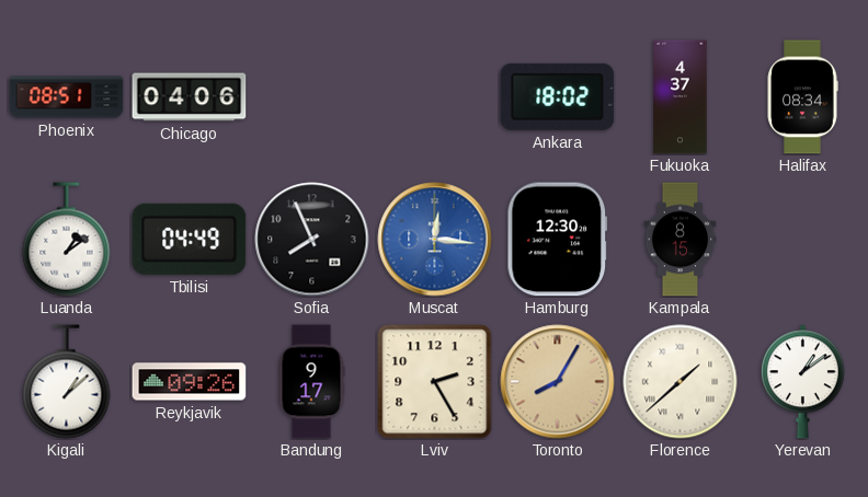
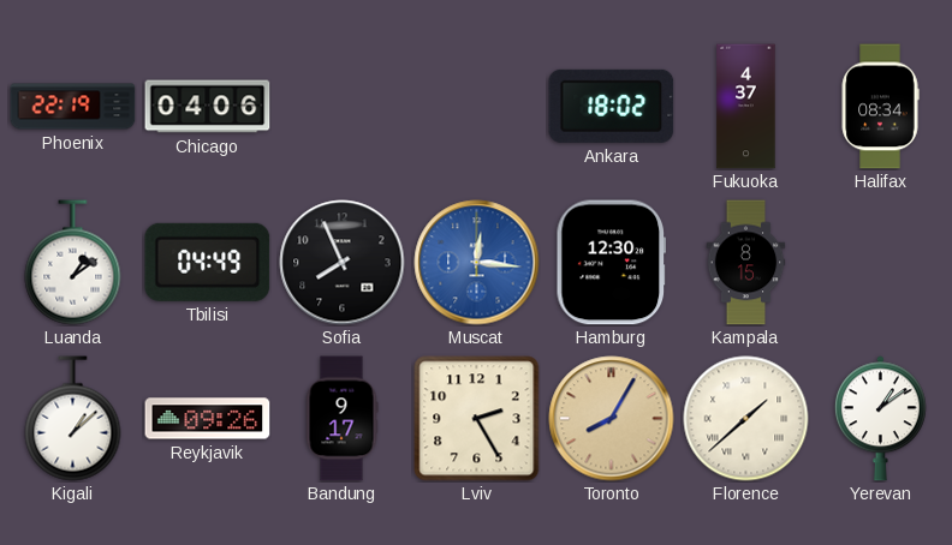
Phoenix: 08:51 -> 22:19
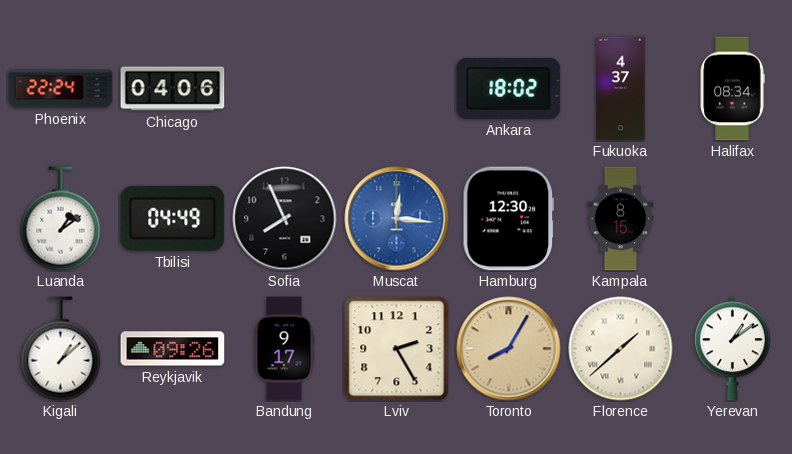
Phoenix: 22:19 -> 22:24
